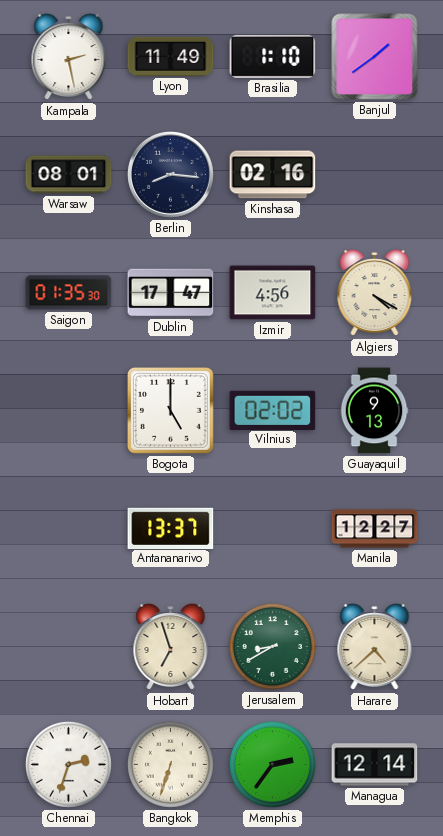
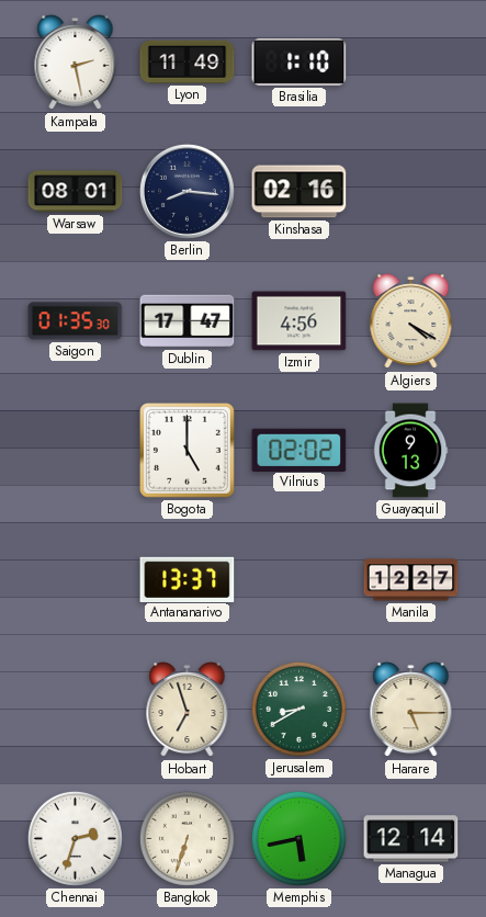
Banjul: 1:39 -> none
Harare: 4:38 -> 5:15
Memphis: 2:36 -> 5:43
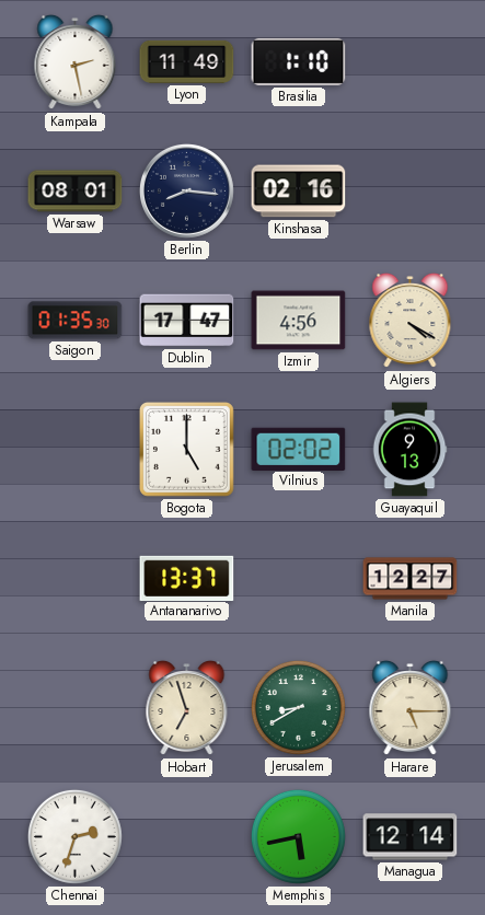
Bangkok: 6:33 -> none
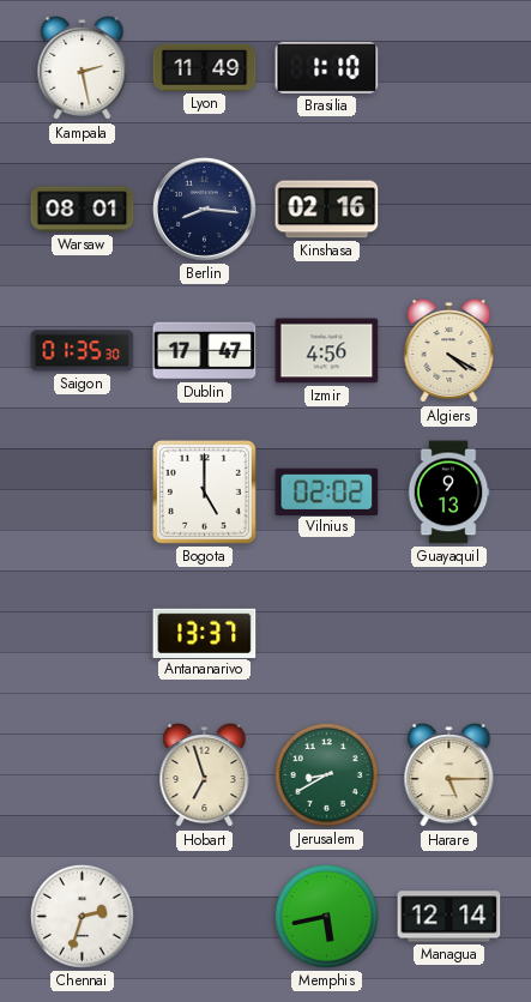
Manila: 12:27 -> none
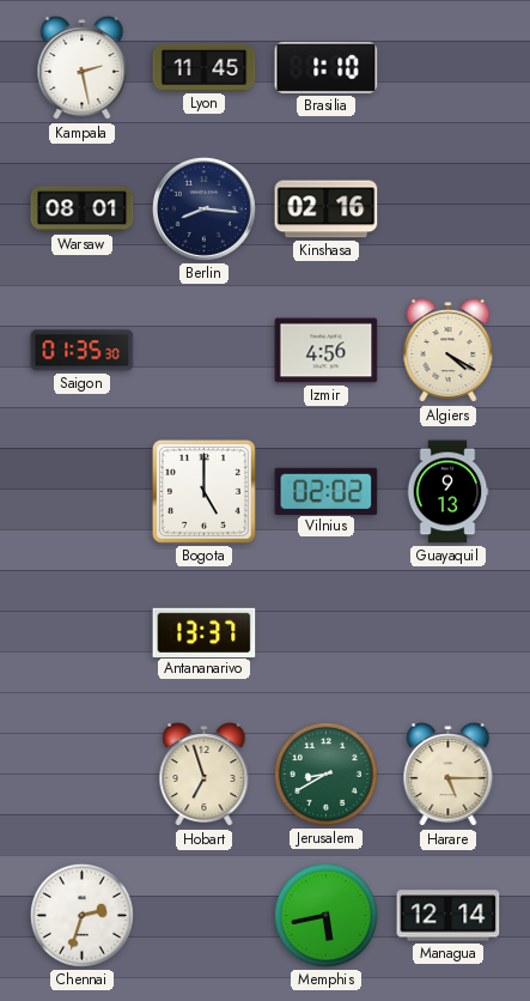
Lyon: 11:49 -> 11:45
Dublin: 17:47 -> none
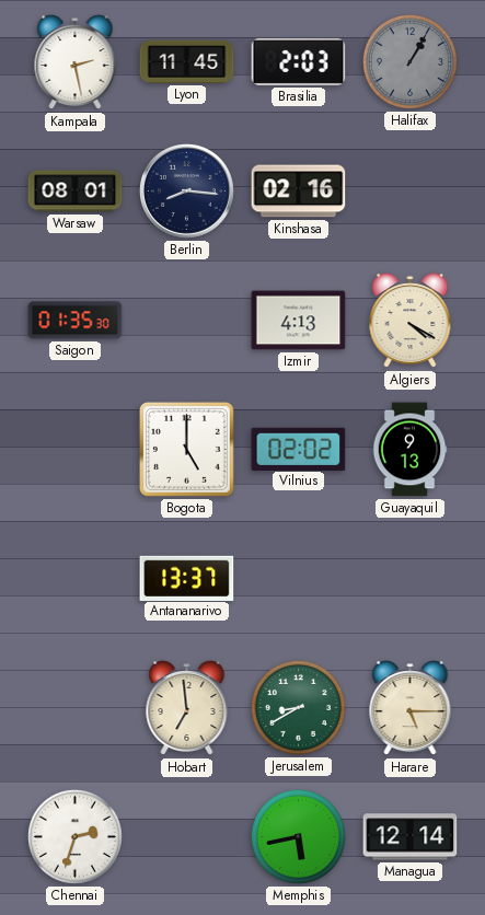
Brasilia: 1:10 -> 2:03
Halifax: none -> 1:05
Izmir: 4:56 -> 4:13
Hobart: 6:57 -> 6:59
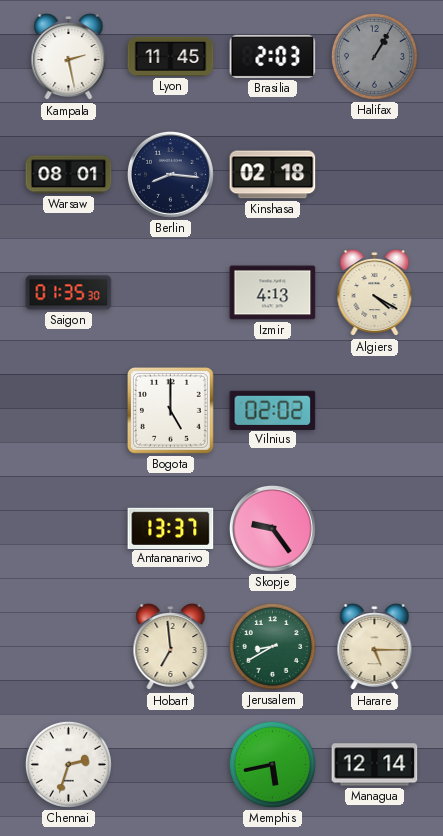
Kinshasa: 02:16 -> 02:18
Guayaquil: 9:13 -> none
Skopje: none -> 9:24
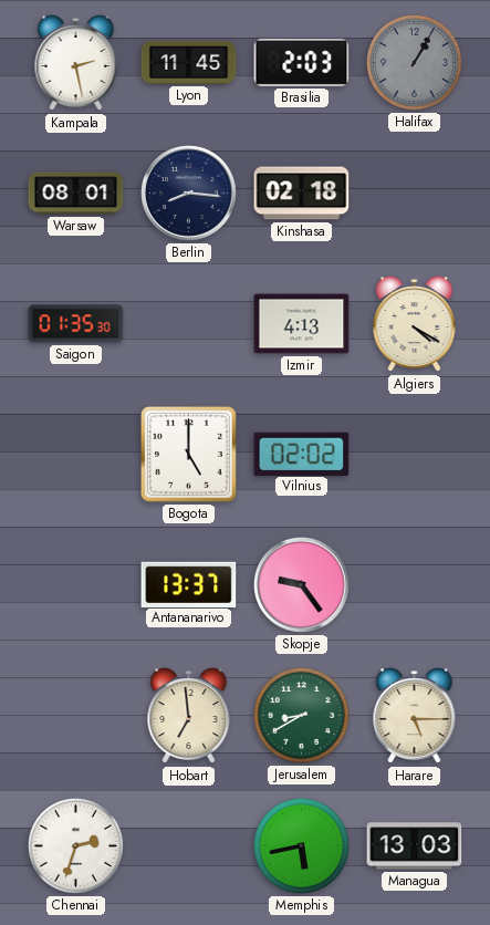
Managua: 12:14 -> 13:03
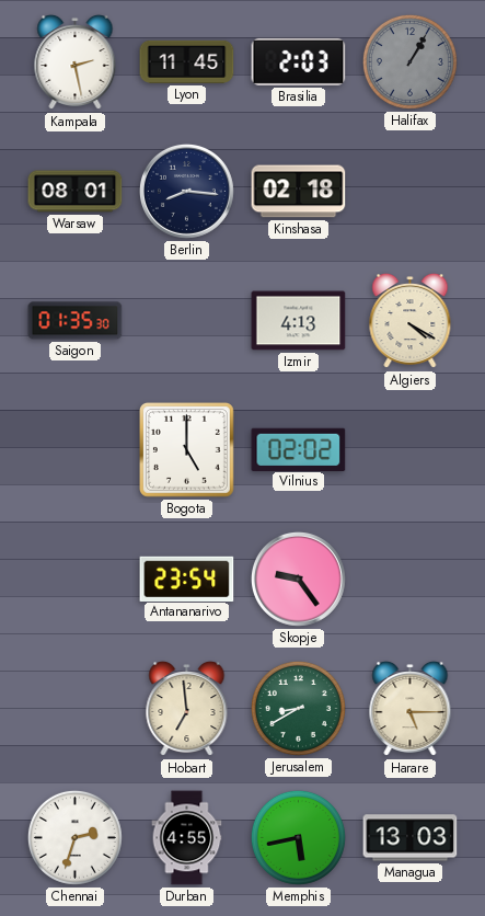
Antananarivo: 13:37 -> 23:54
Durban: none -> 4:55
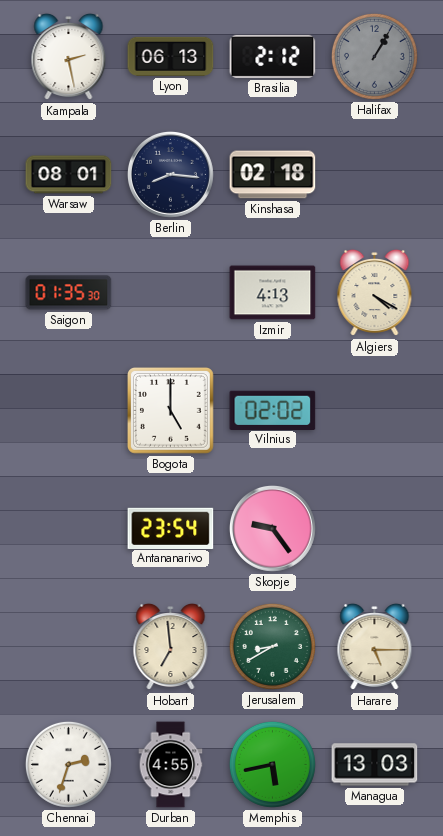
Lyon: 11:45 -> 06:13
Brasilia: 2:03 -> 2:12
